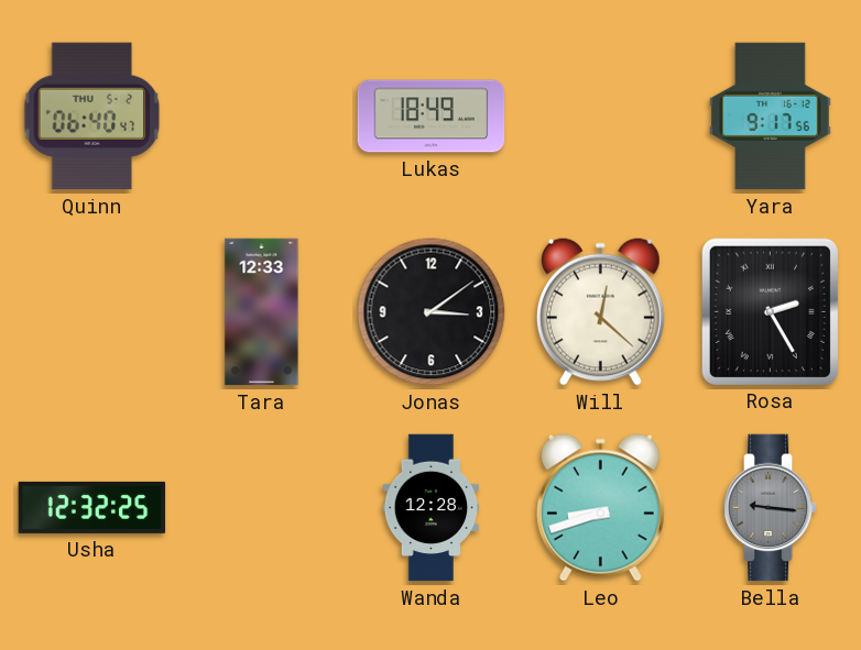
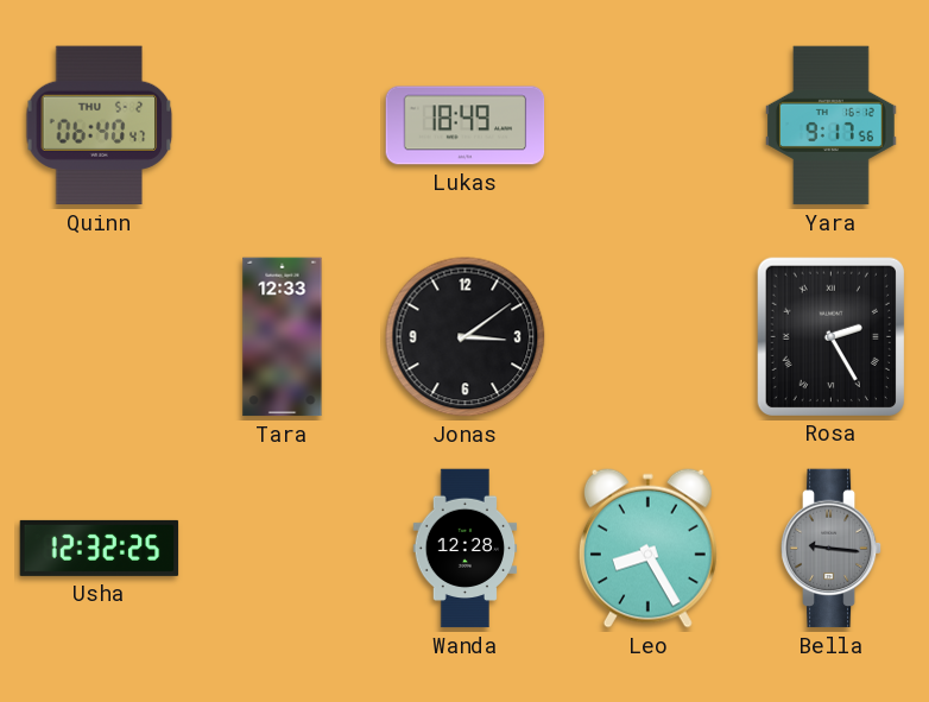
Will: 12:22 -> none
Leo: 8:42 -> 8:25
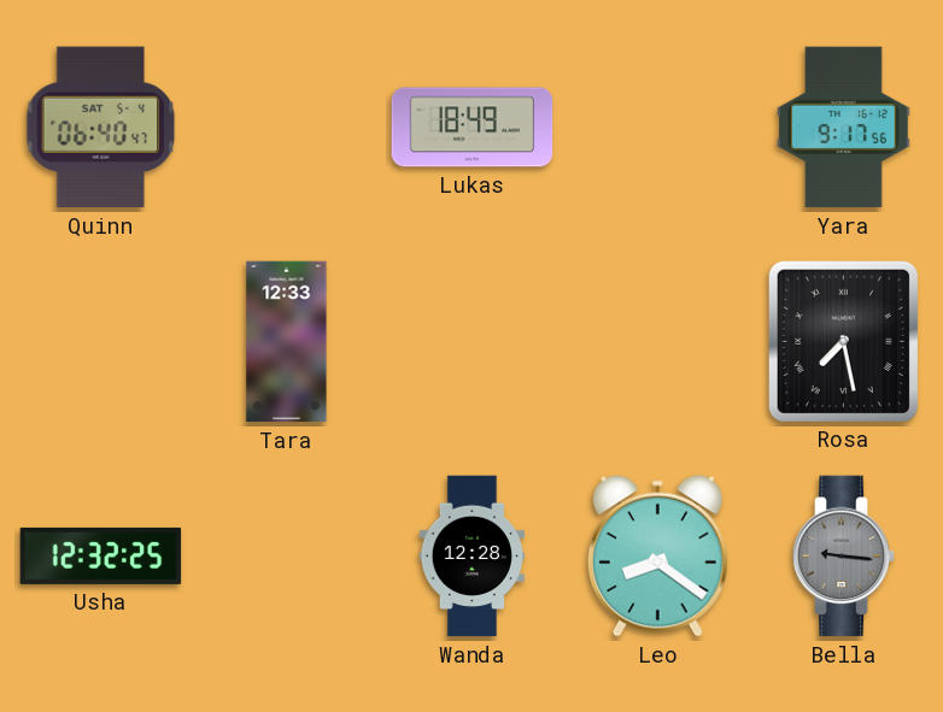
Quinn date: THU 5-2 -> SAT 5-4
Jonas: 3:09 -> none
Rosa: 2:25 -> 7:28
Leo: 8:25 -> 8:21
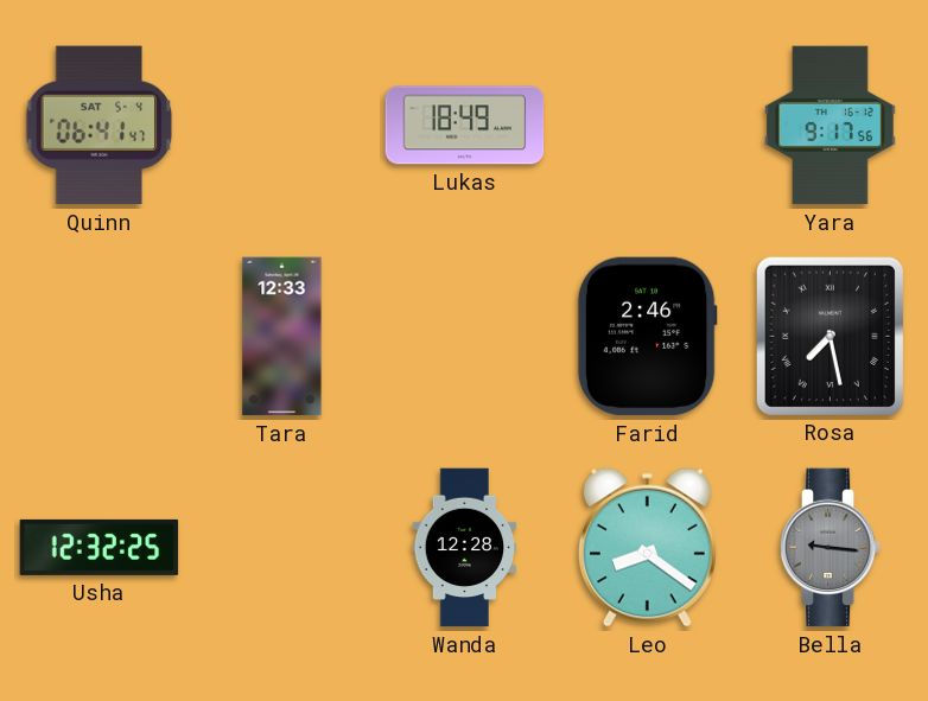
Quinn: 06:40 -> 06:41
Farid: none -> 2:46
